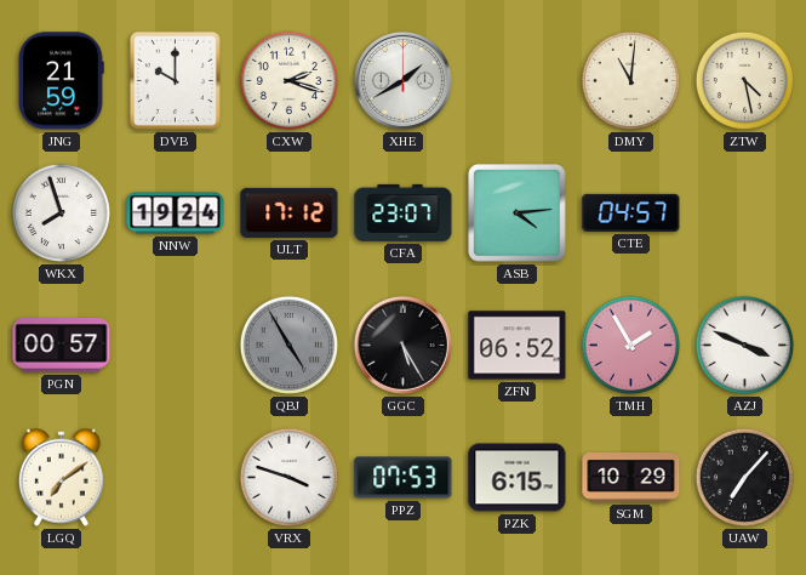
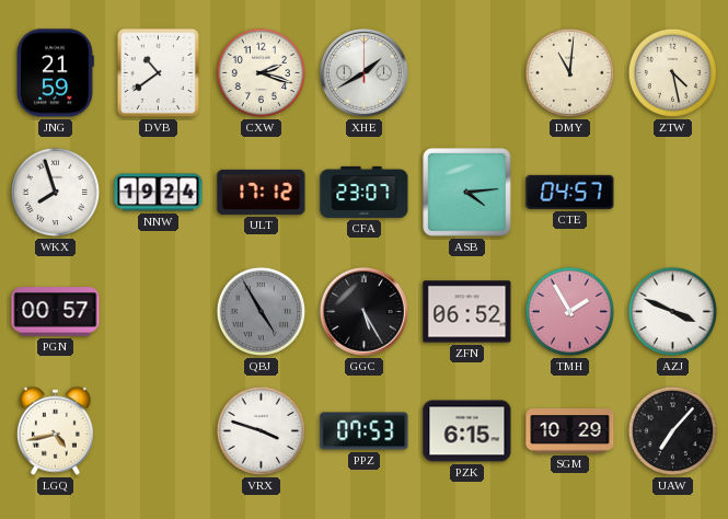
DVB: 10:00 -> 10:39
LGQ: 7:09 -> 4:43
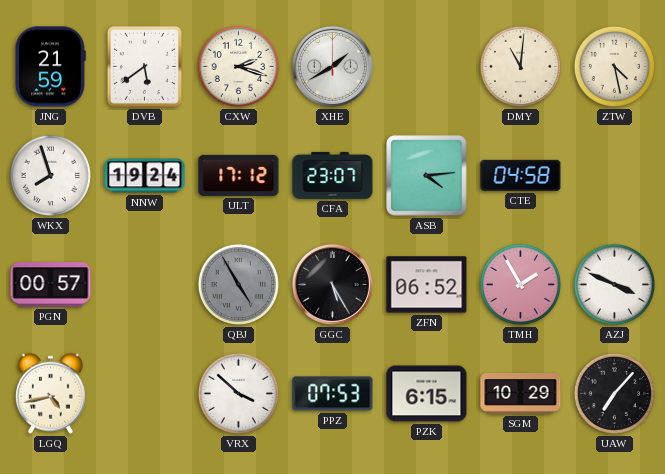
DVB: 10:39 -> 5:39
CTE: 04:57 -> 04:58
VRX: 3:48 -> 3:52
